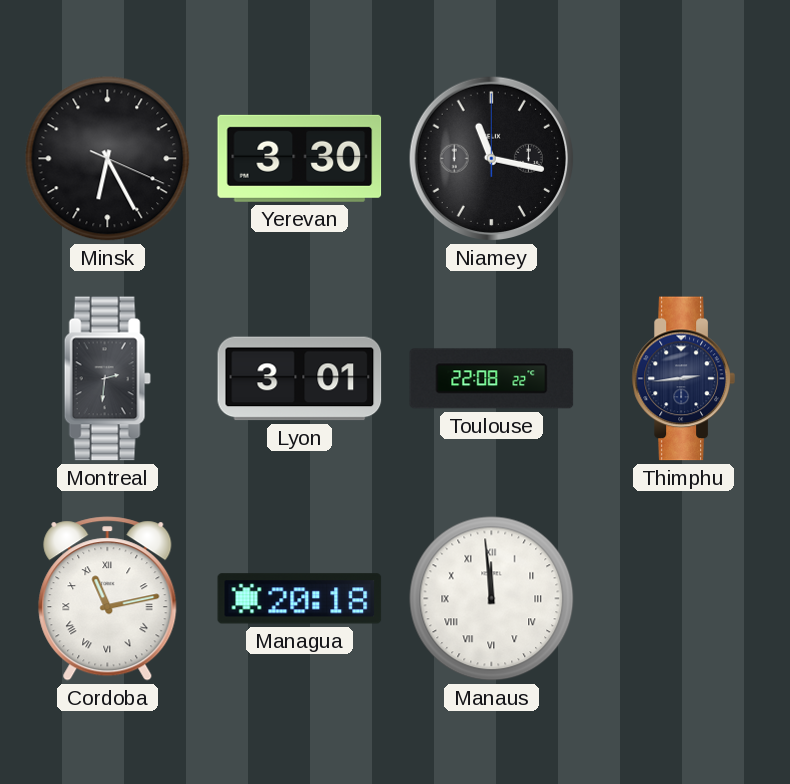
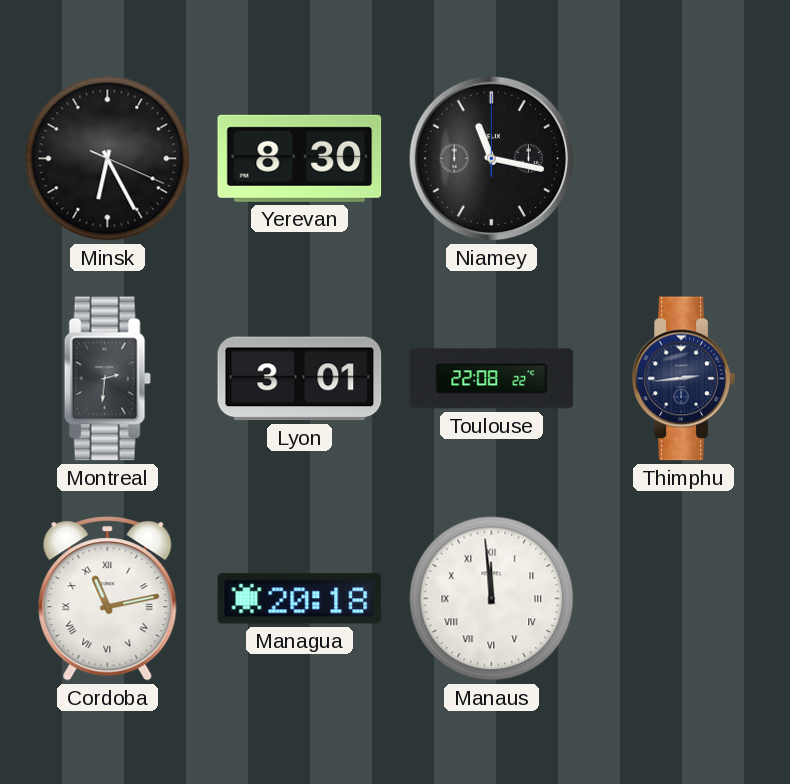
Yerevan: 3:30 -> 8:30
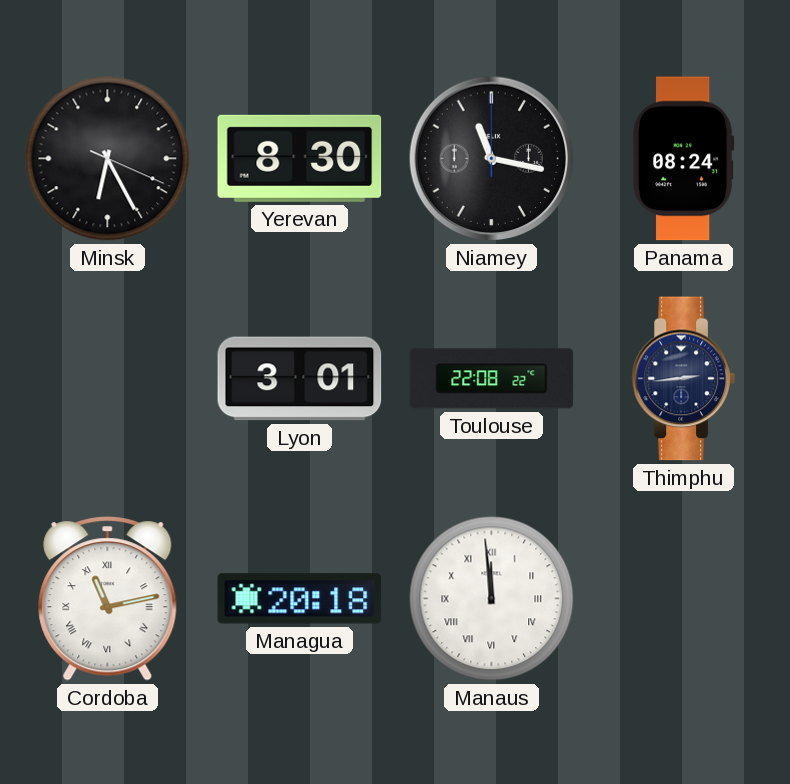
Panama: none -> 08:24
Montreal: 2:31 -> none
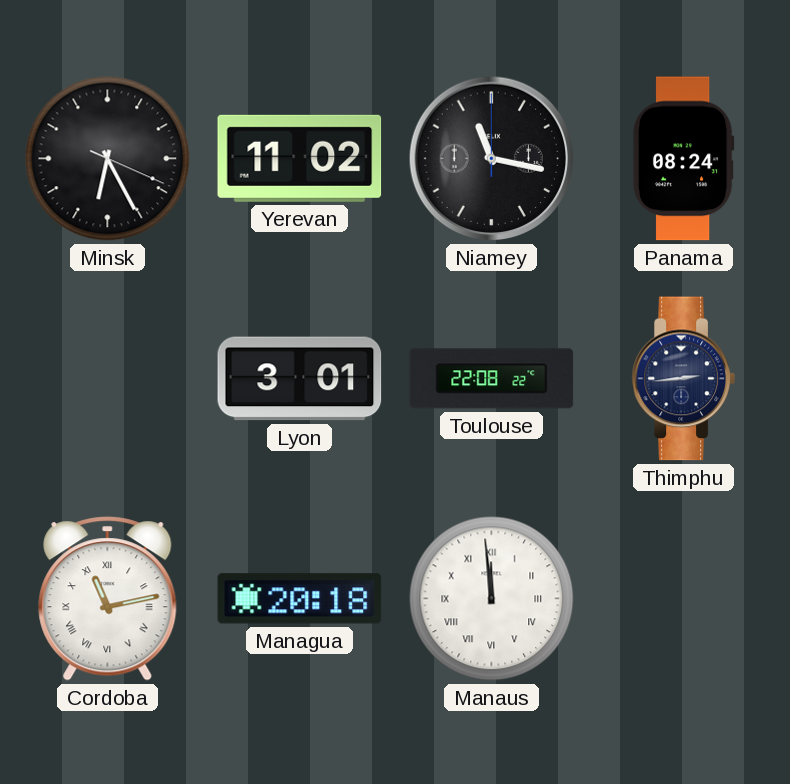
Yerevan: 8:30 -> 11:02
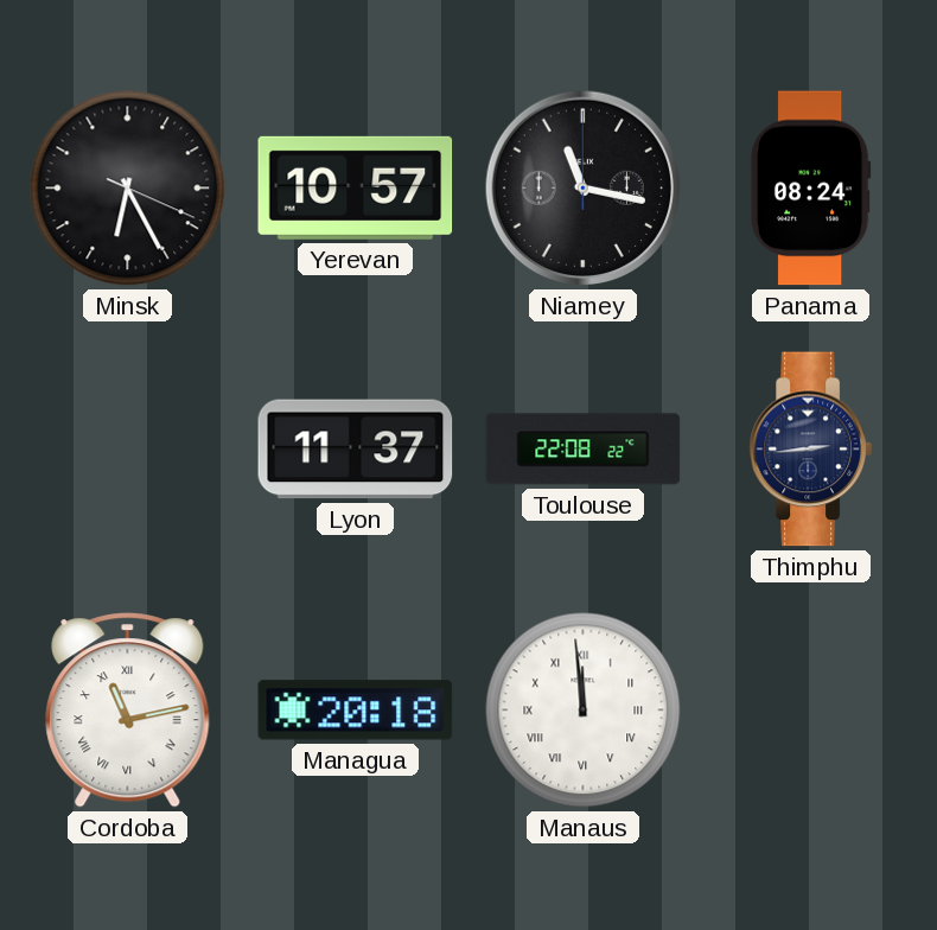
Yerevan: 11:02 -> 10:57
Lyon: 3:01 -> 11:37
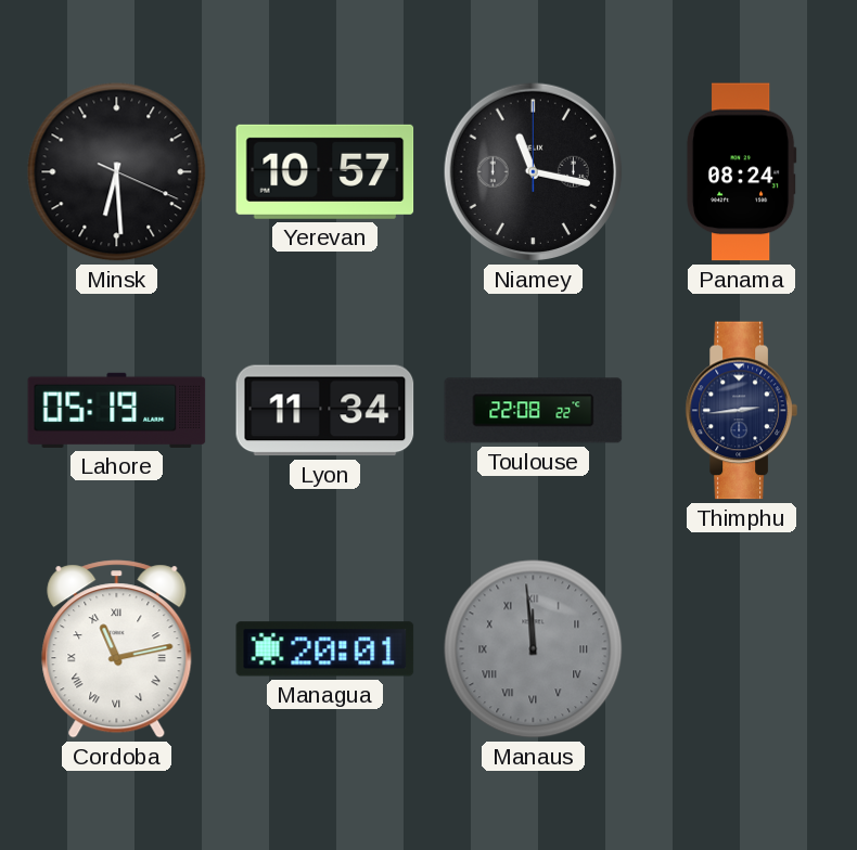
Minsk: 6:25 -> 6:29
Lahore: none -> 05:19
Lyon: 11:37 -> 11:34
Managua: 20:18 -> 20:01
Manaus dial: white -> grey
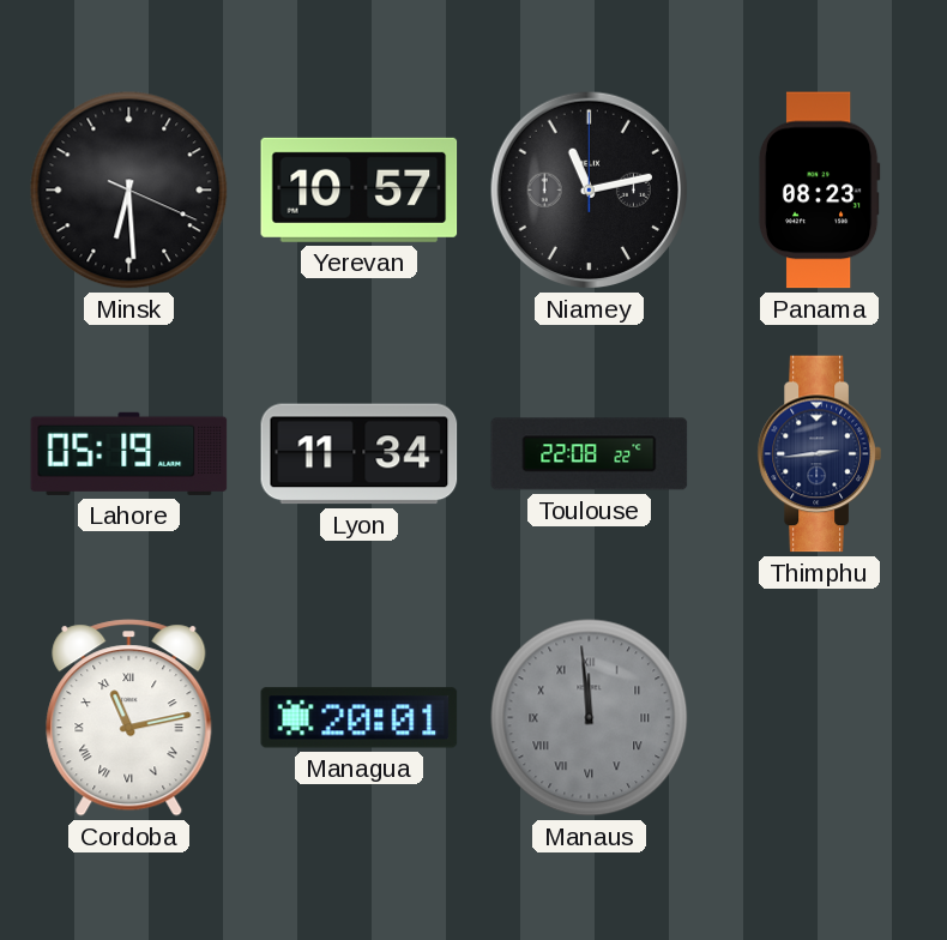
Niamey: 11:17 -> 11:13
Panama: 08:24 -> 08:23
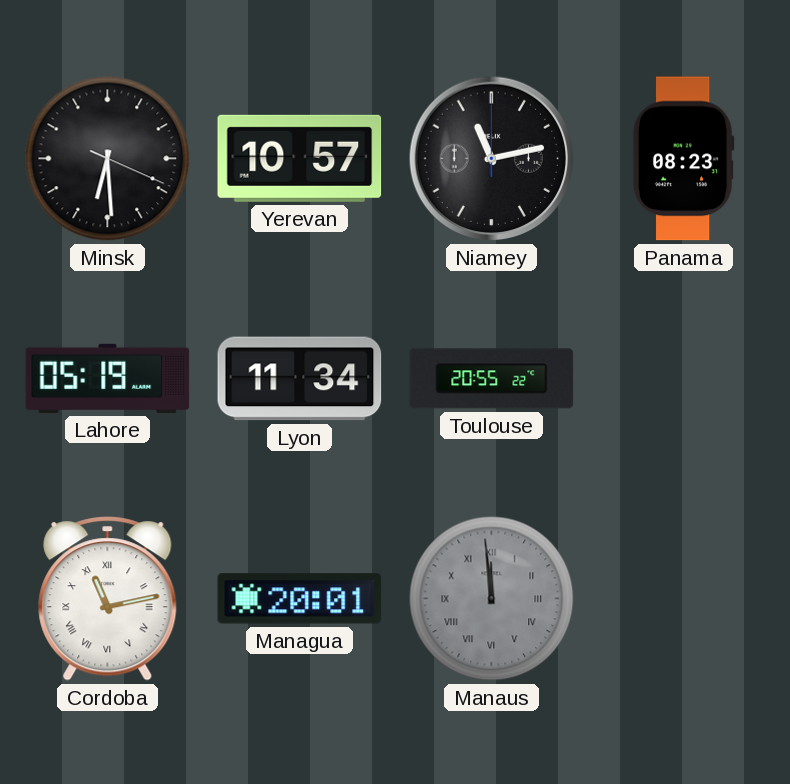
Toulouse: 22:08 -> 20:55
Thimphu: 2:44 -> none
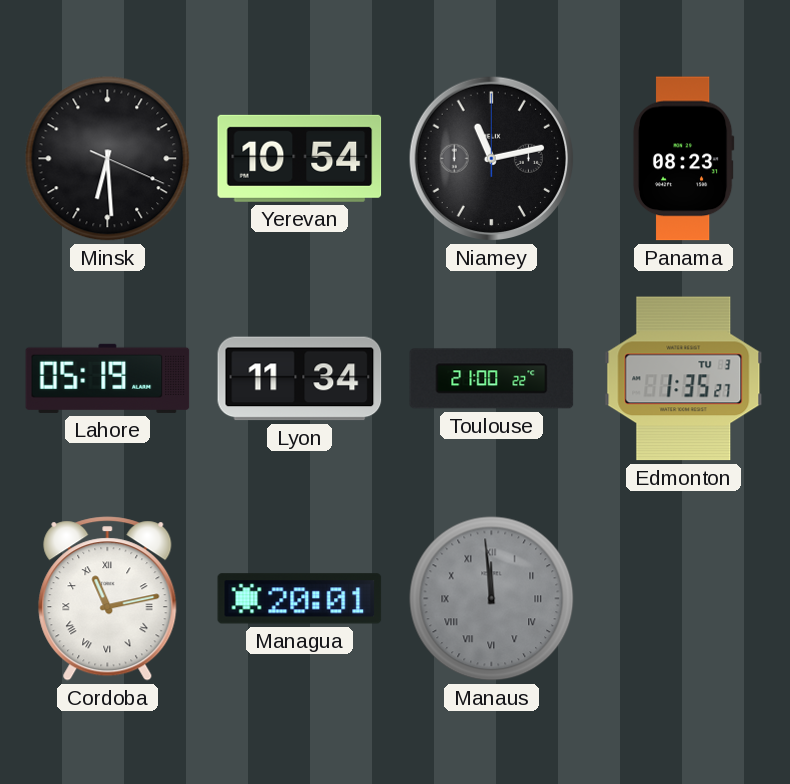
Yerevan: 10:57 -> 10:54
Toulouse: 20:55 -> 21:00
Edmonton: none -> 1:35
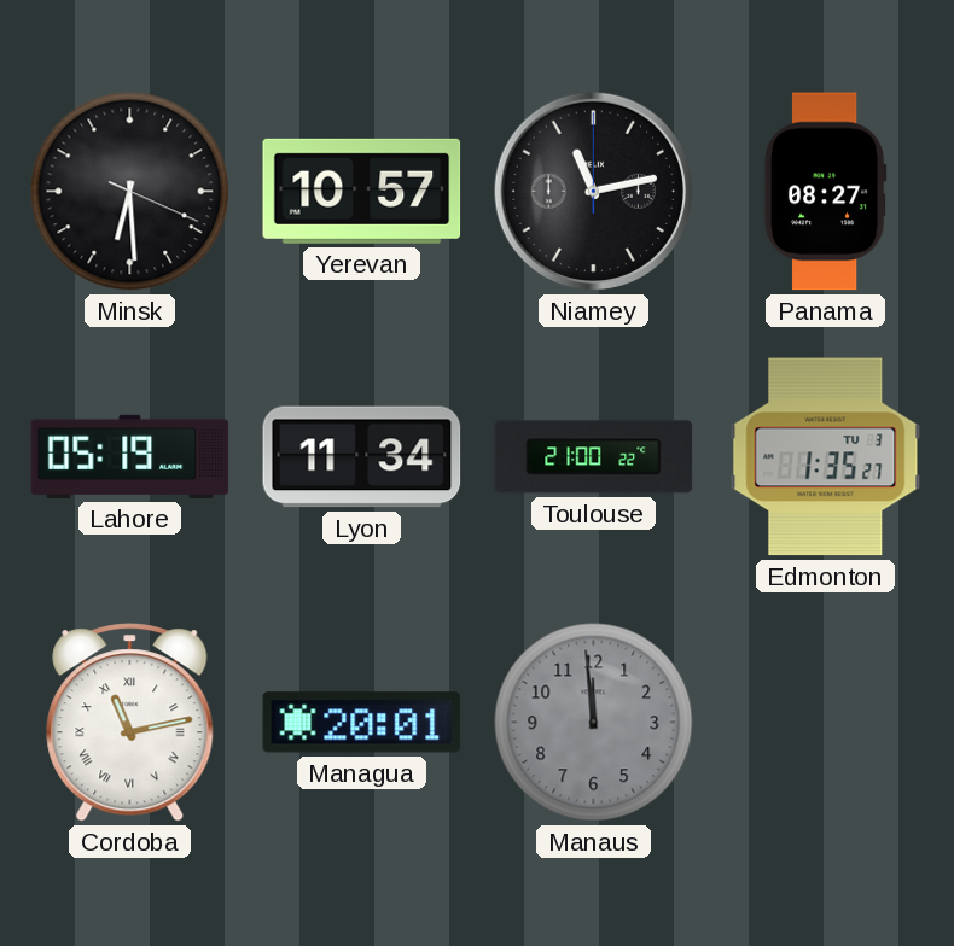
Yerevan: 10:54 -> 10:57
Panama: 08:23 -> 08:27
Manaus numerals: Roman -> Arabic
